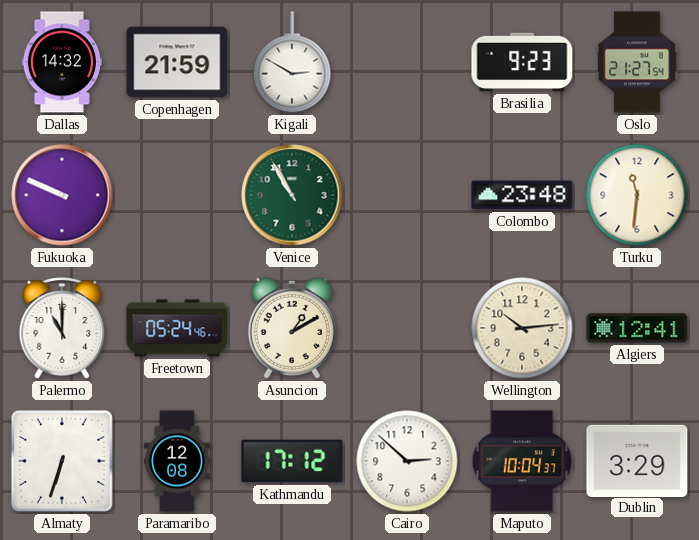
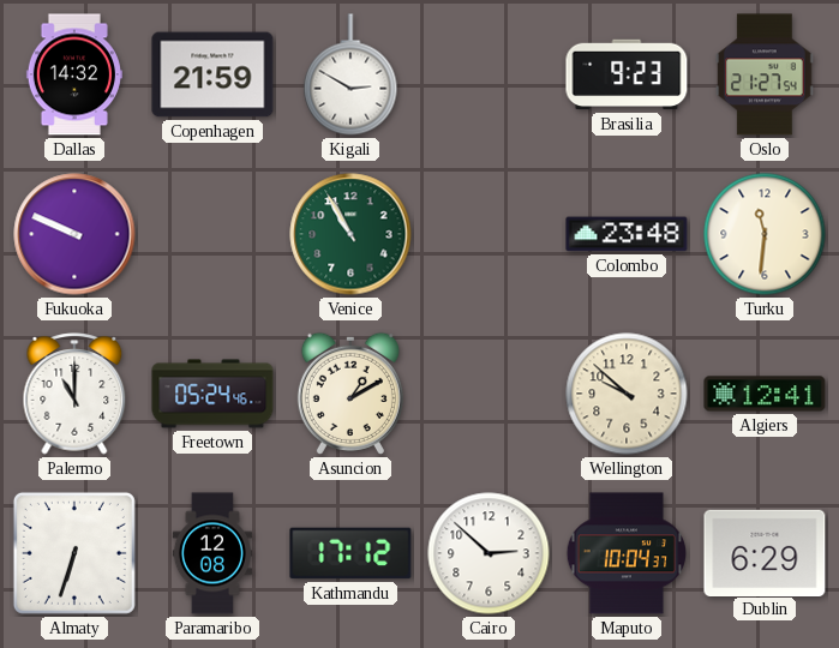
Wellington: 10:14 -> 9:52
Dublin: 3:29 -> 6:29
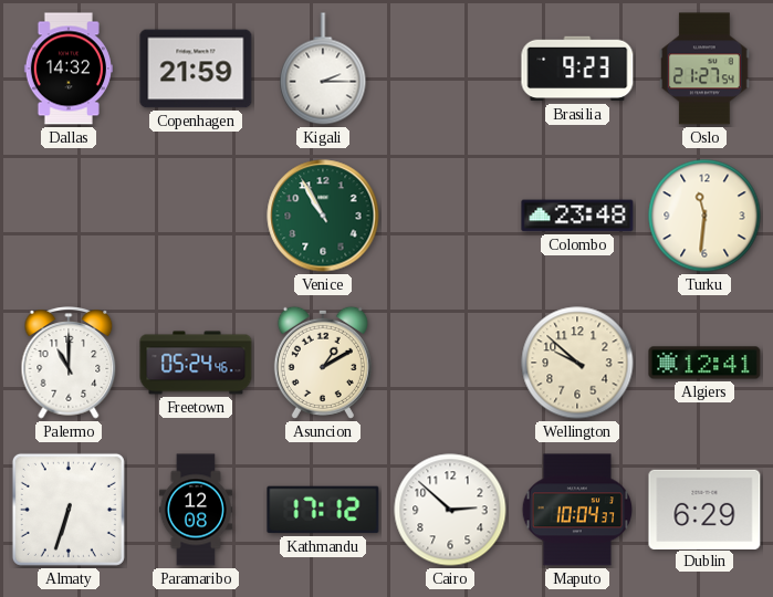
Kigali: 2:50 -> 2:15
Fukuoka: 9:49 -> none
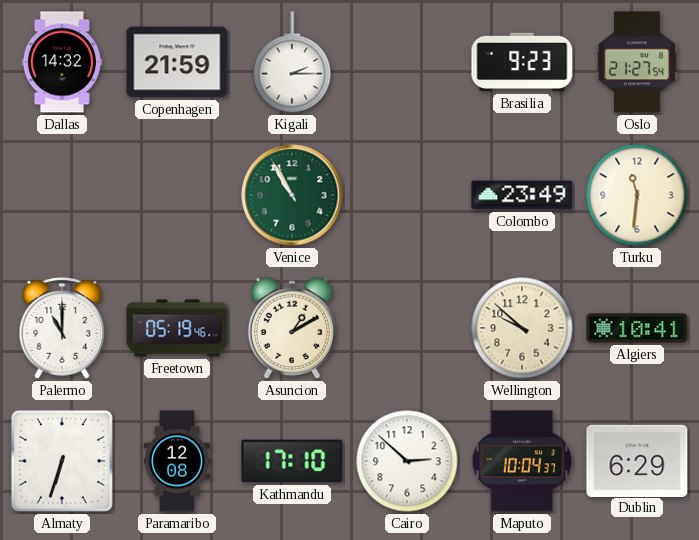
Colombo: 23:48 -> 23:49
Freetown: 05:24 -> 05:19
Algiers: 12:41 -> 10:41
Kathmandu: 17:12 -> 17:10
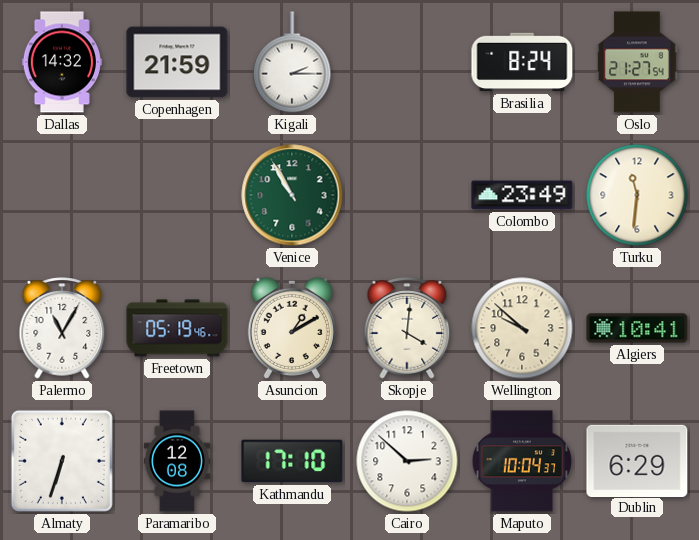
Brasilia: 9:23 -> 8:24
Palermo: 11:00 -> 11:05
Skopje: none -> 4:01
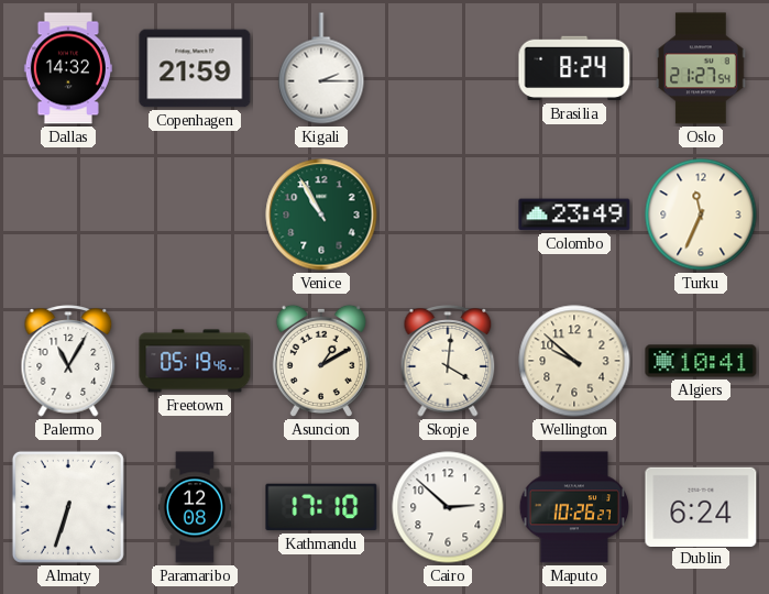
Turku: 11:31 -> 11:34
Maputo: 10:04 -> 10:26
Dublin: 6:29 -> 6:24
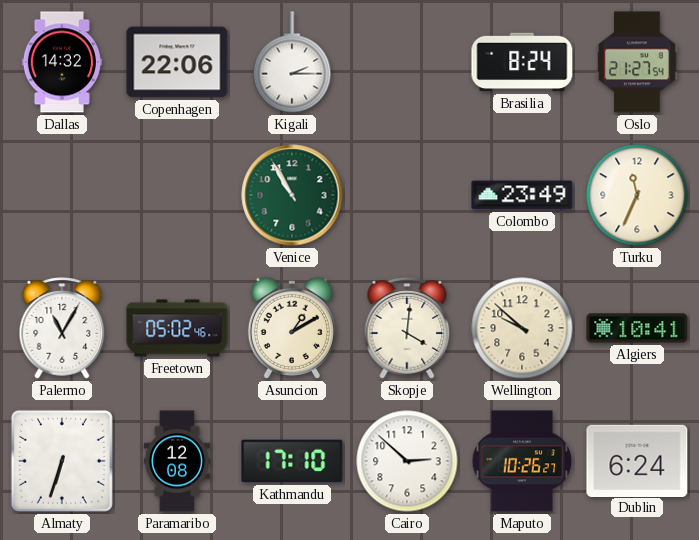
Copenhagen: 21:59 -> 22:06
Freetown: 05:19 -> 05:02
